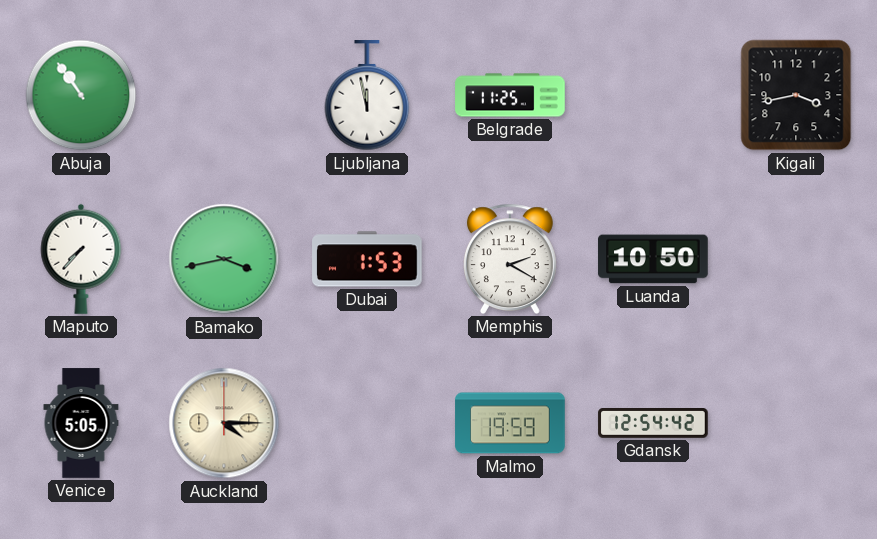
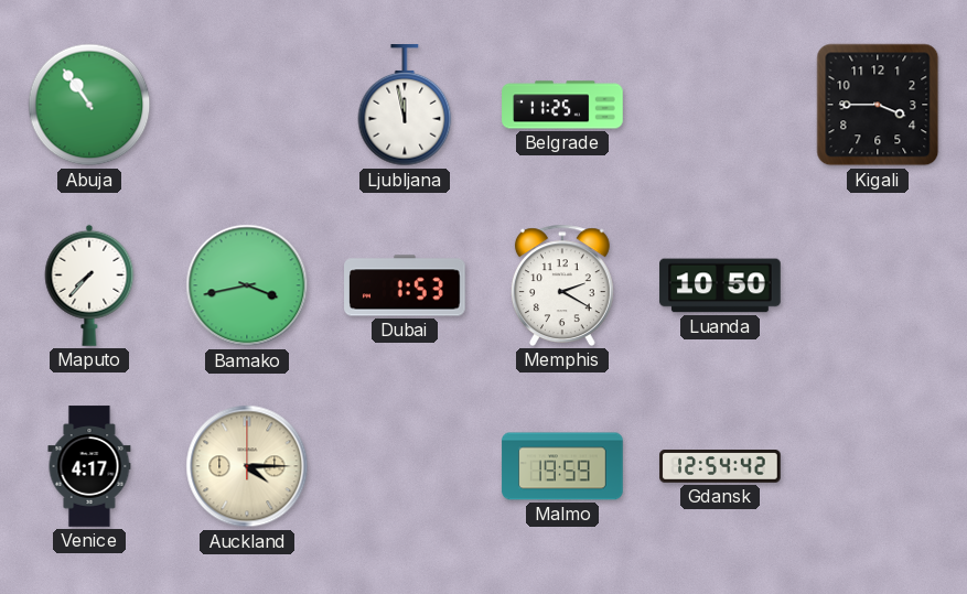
Kigali: 3:43 -> 3:45
Venice: 5:05 -> 4:17
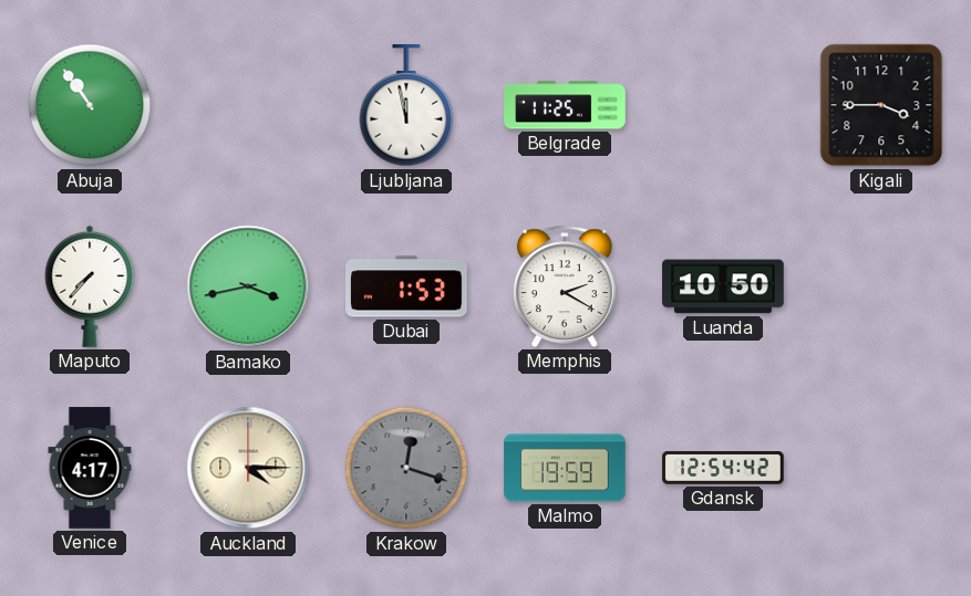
Krakow: none -> 12:18
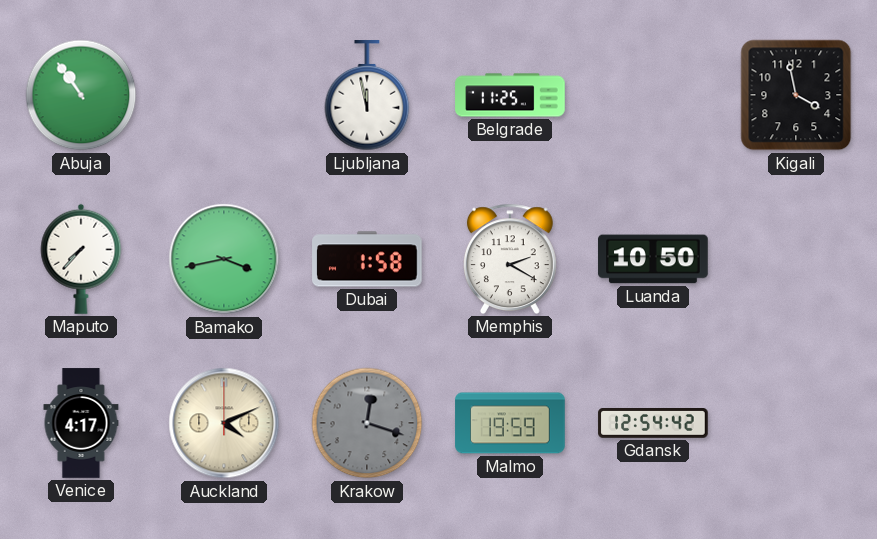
Kigali: 3:45 -> 3:58
Dubai: 1:53 -> 1:58
Auckland: 4:15 -> 4:11
